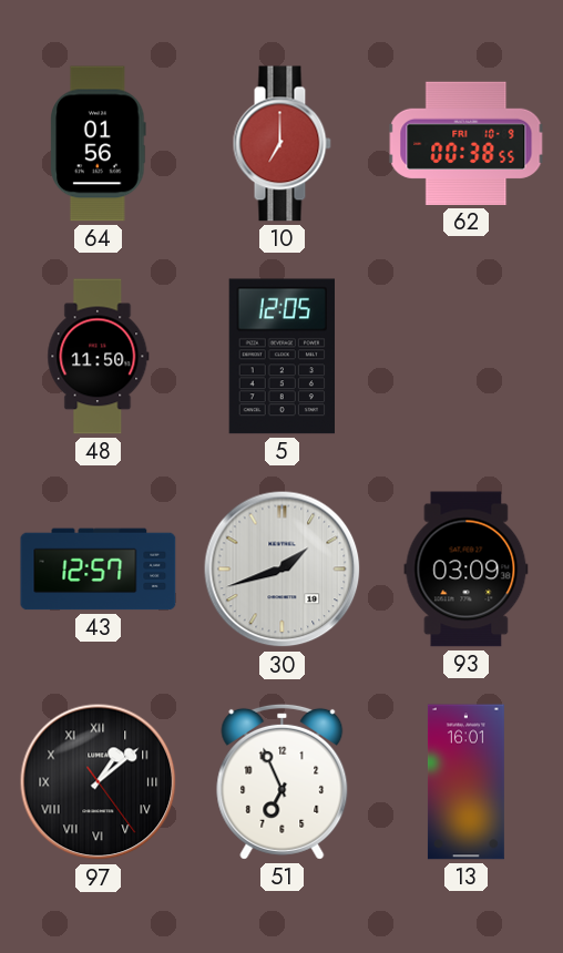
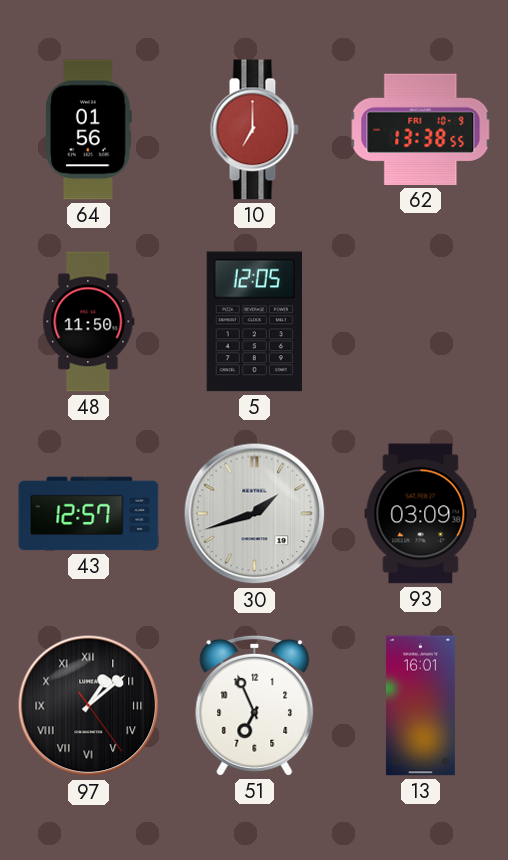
62: 00:38 -> 13:38
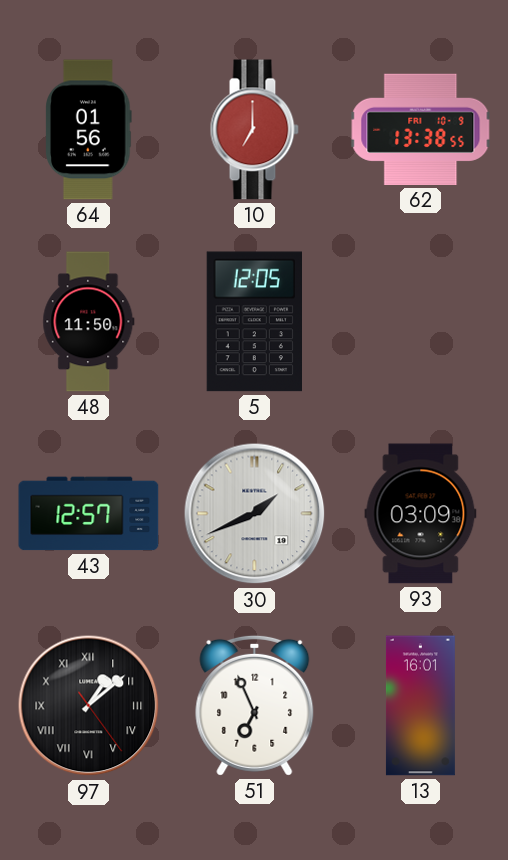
30: 1:42 -> 1:41
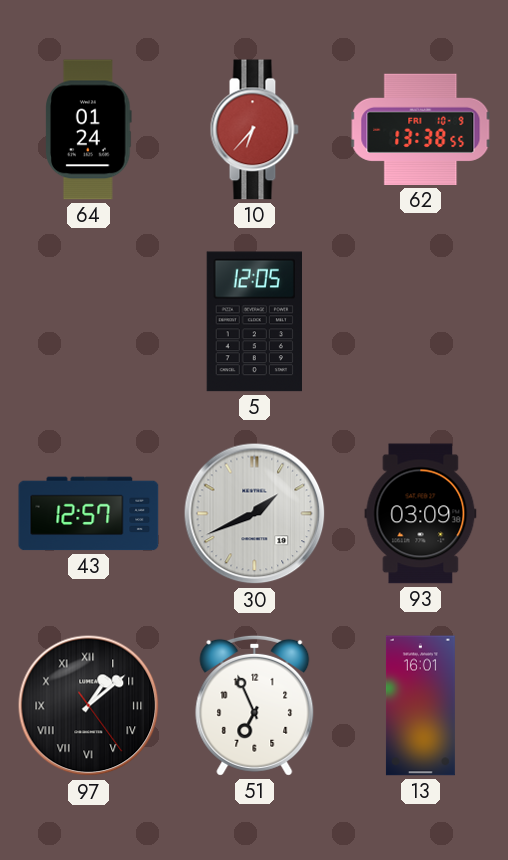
64: 01:56 -> 01:24
10: 7:00 -> 6:37
48: 11:50 -> none
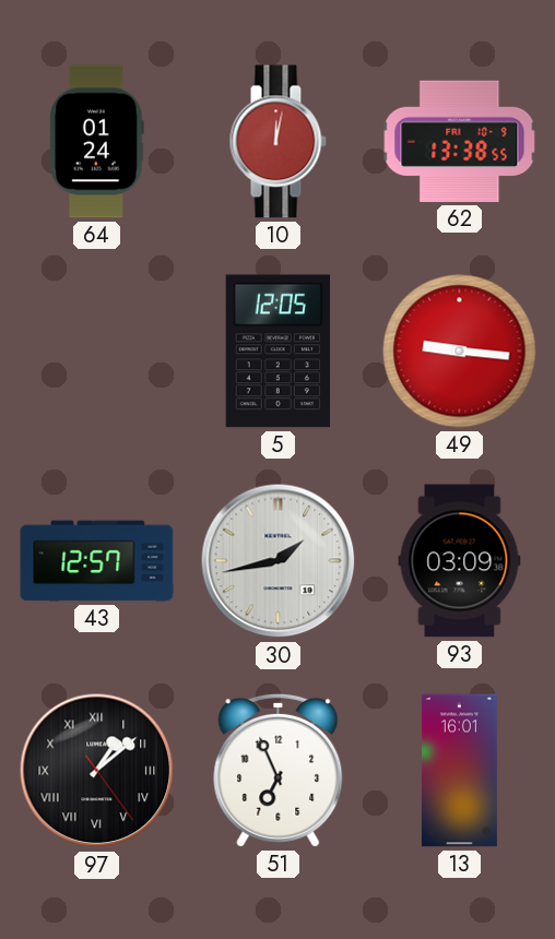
10: 6:37 -> 12:02
49: none -> 9:16
30: 1:41 -> 1:43
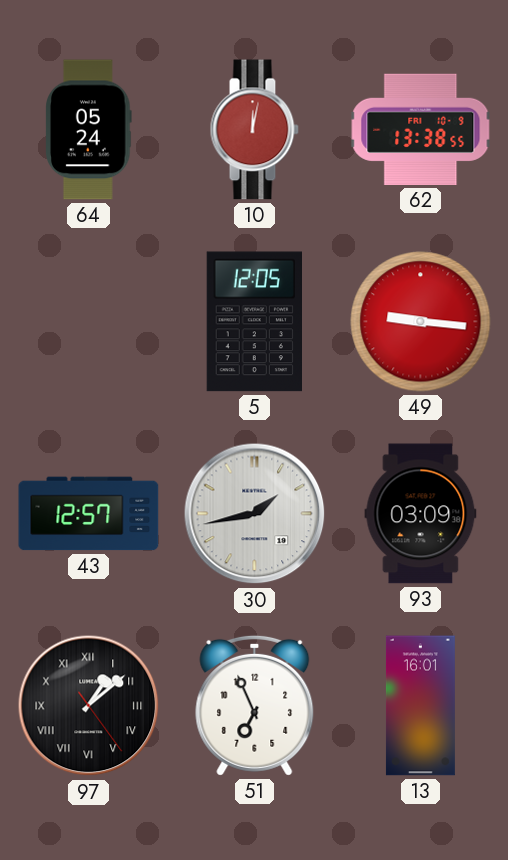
64: 01:24 -> 05:24
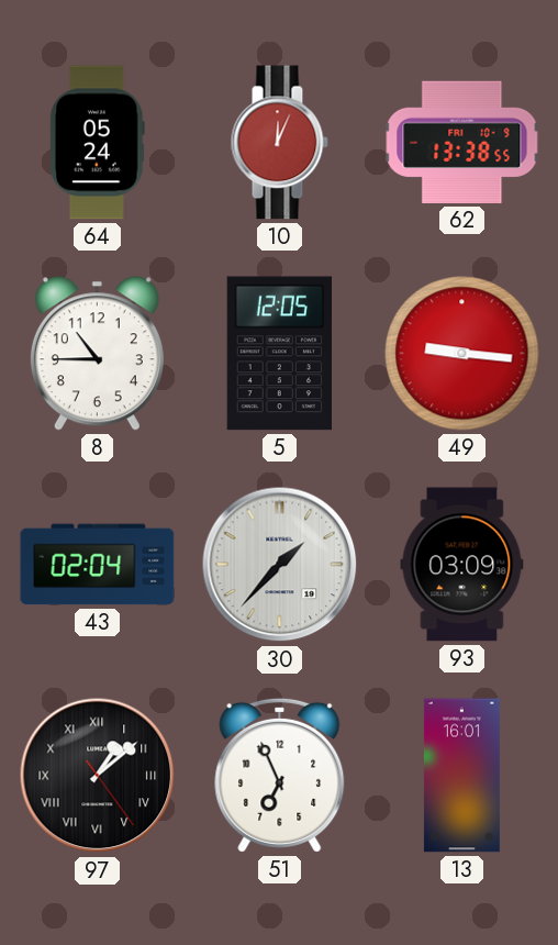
10: 12:02 -> 12:04
8: none -> 10:45
43: 12:57 -> 02:04
30: 1:43 -> 1:37
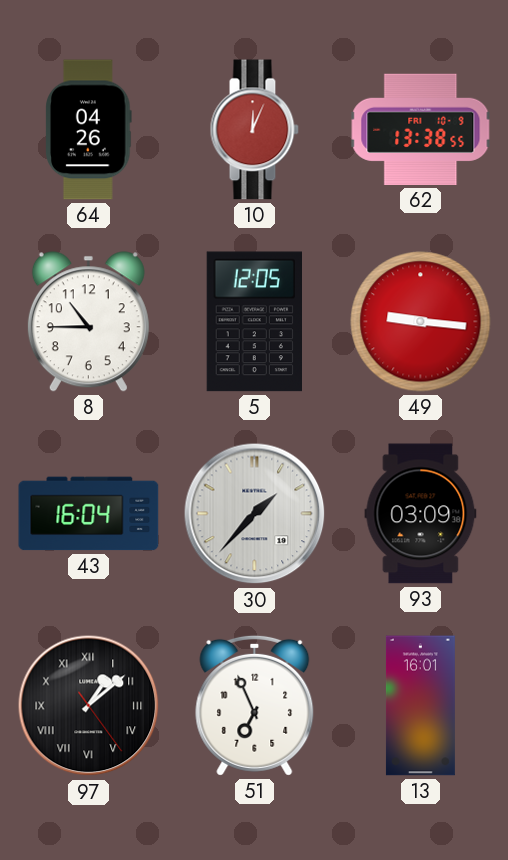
64: 05:24 -> 04:26
43: 02:04 -> 16:04
